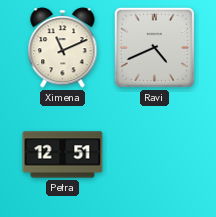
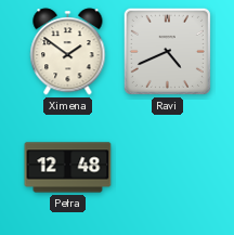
Ximena: 11:11 -> 1:51
Petra: 12:51 -> 12:48
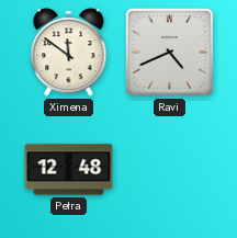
Ximena: 1:51 -> 11:51
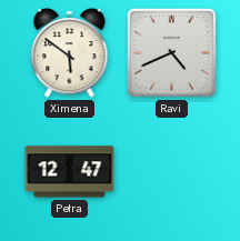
Ximena: 11:51 -> 5:51
Petra: 12:48 -> 12:47
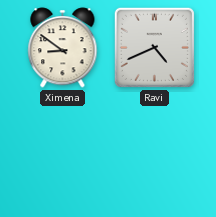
Ximena: 5:51 -> 8:51
Petra: 12:47 -> none
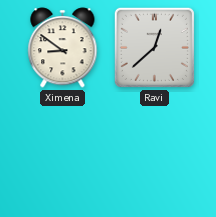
Ravi: 4:41 -> 12:38
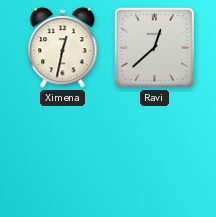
Ximena: 8:51 -> 12:32
